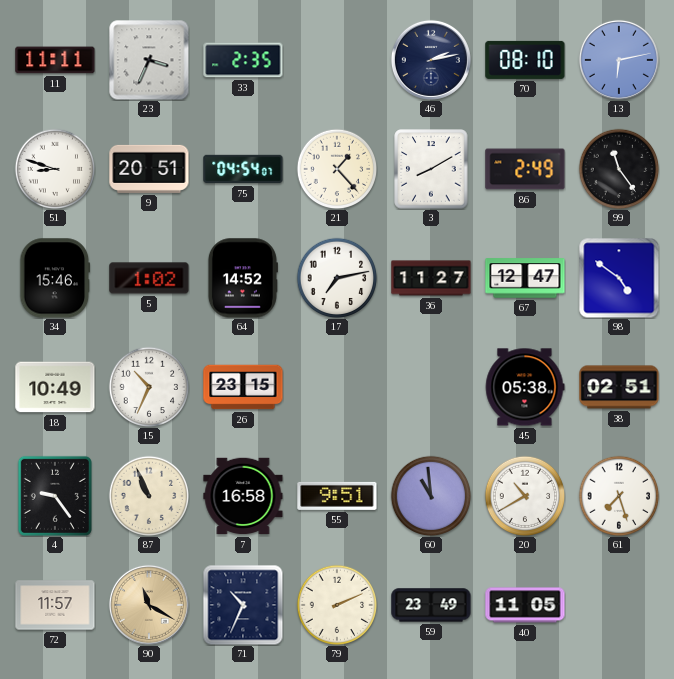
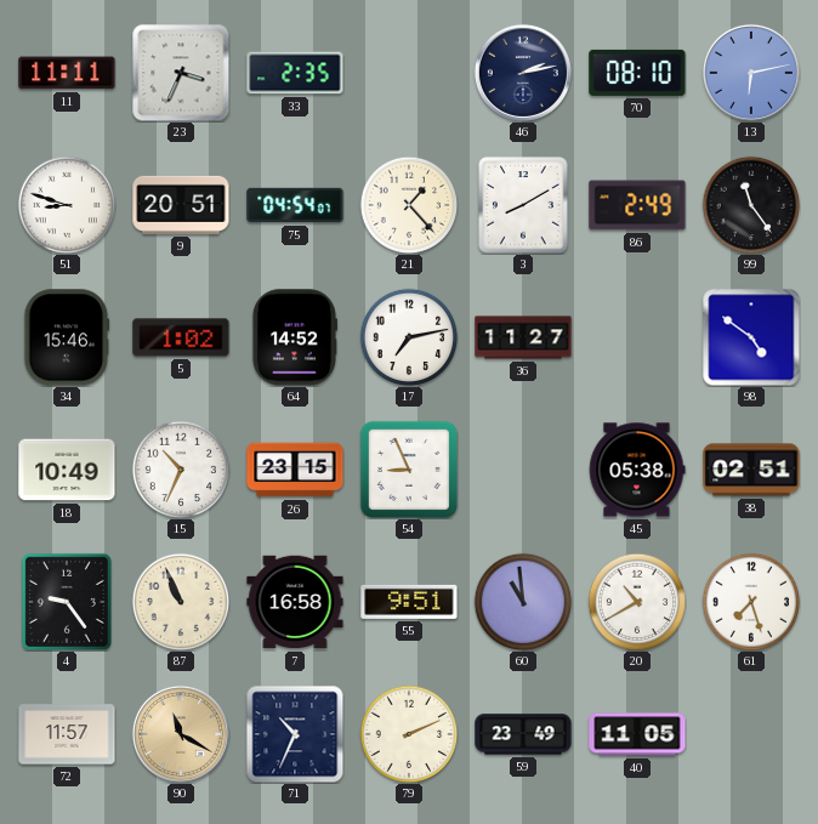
67: 12:47 -> none
54: none -> 8:56
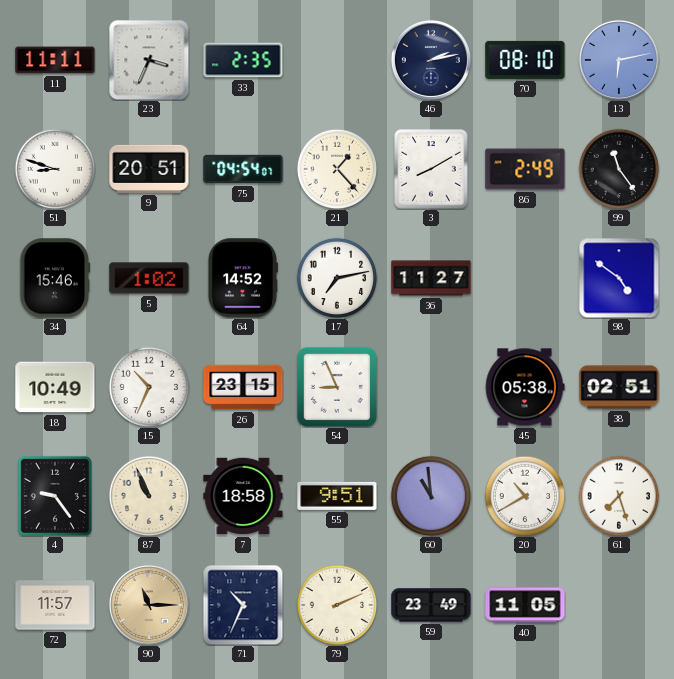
7: 16:58 -> 18:58
90: 11:20 -> 11:15
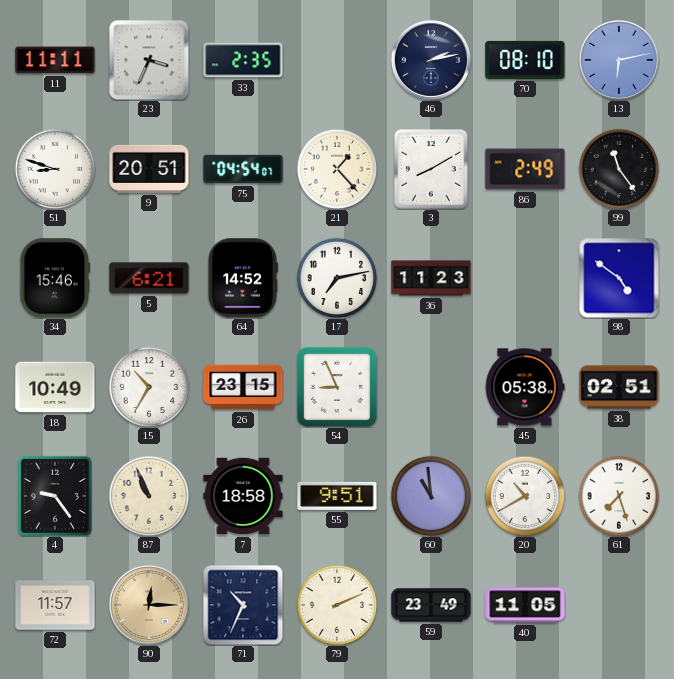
5: 1:02 -> 6:21
36: 11:27 -> 11:23
15: 10:34 -> 10:35
90: 11:15 -> 12:15
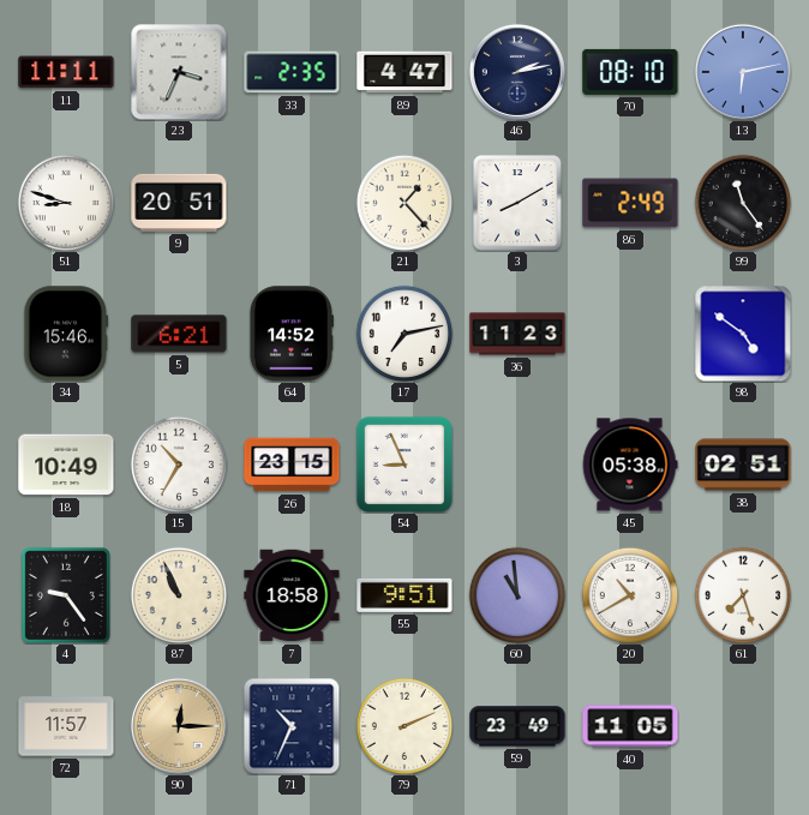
89: none -> 4:47
75: 04:54 -> none
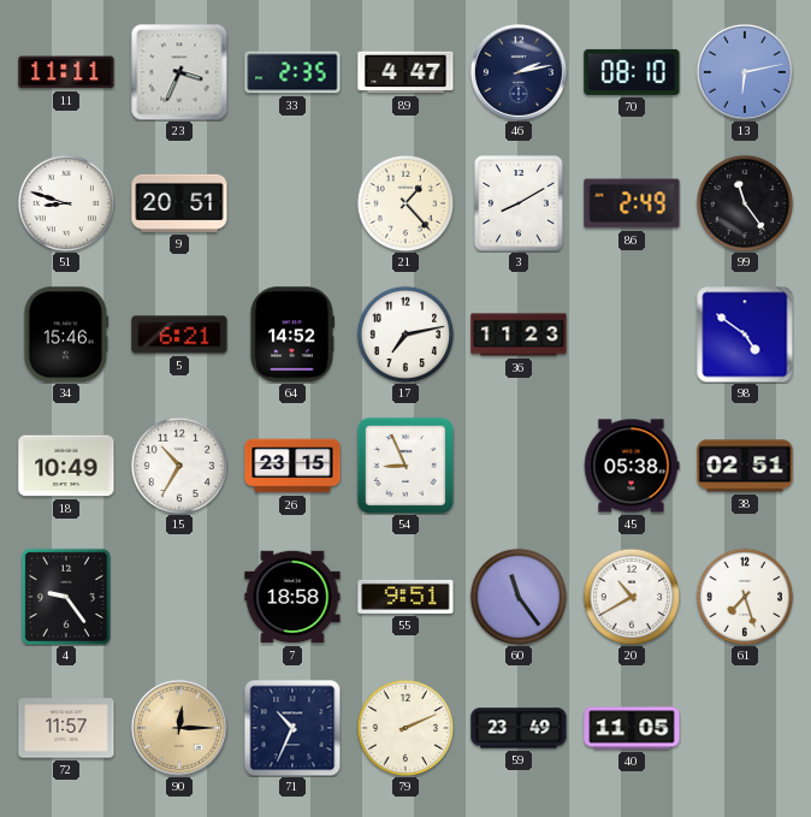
87: 10:56 -> none
60: 10:59 -> 11:24
